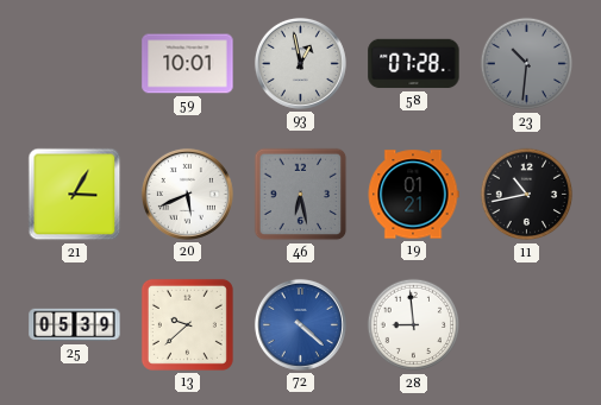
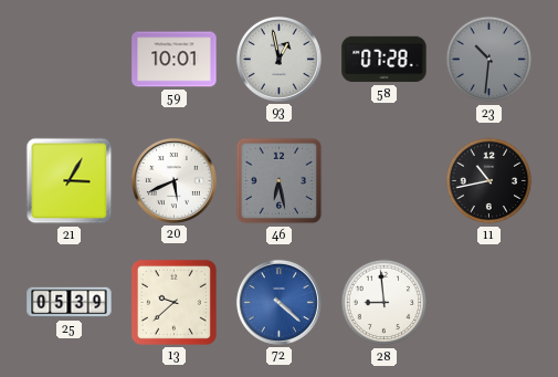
19: 01:21 -> none
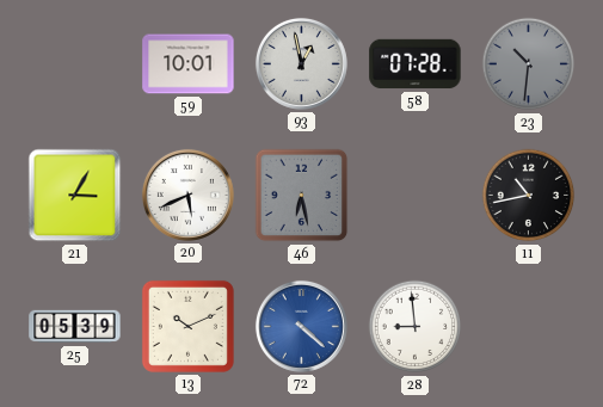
13: 9:38 -> 10:11
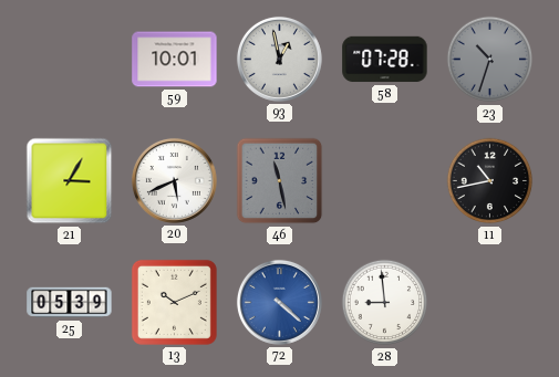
23: 10:31 -> 10:33
46: 6:28 -> 11:28
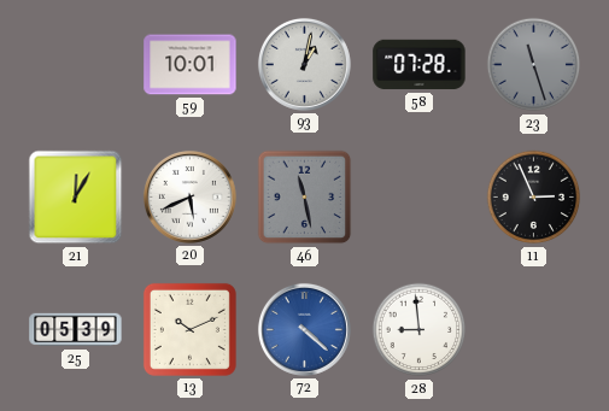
93: 12:58 -> 1:02
23: 10:33 -> 11:27
21: 3:05 -> 12:05
11: 10:43 -> 2:56
